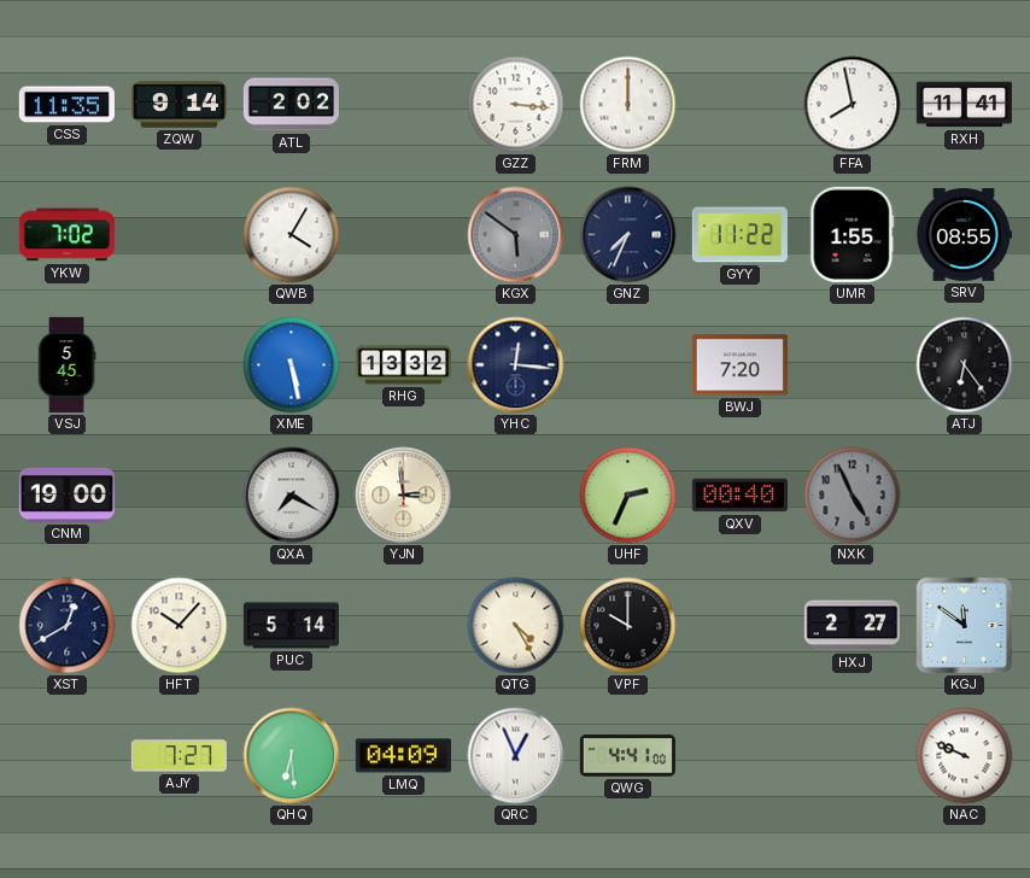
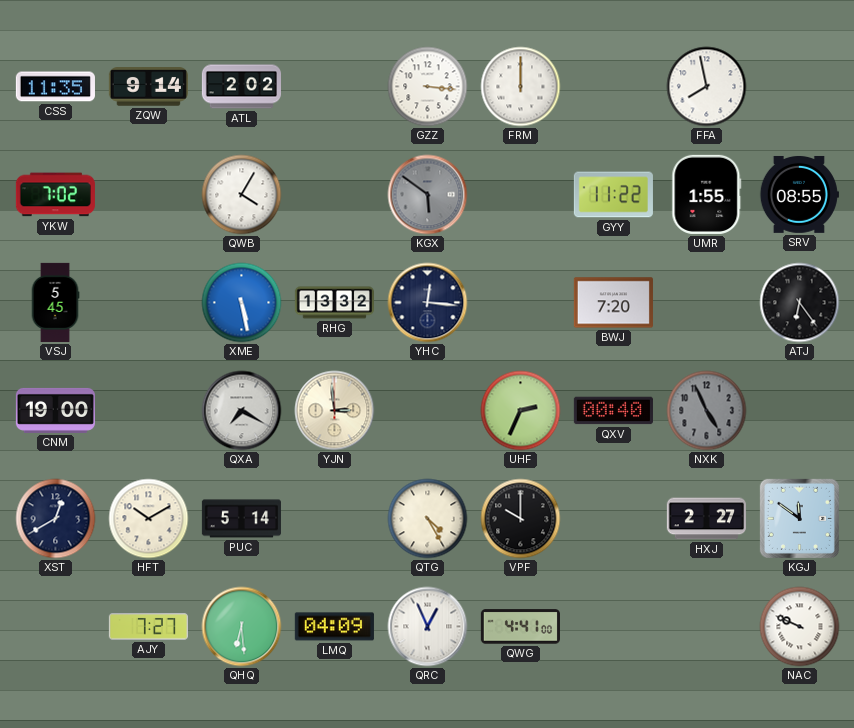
RXH: 11:41 -> none
GNZ: 7:34 -> none
HFT: 10:07 -> 10:10
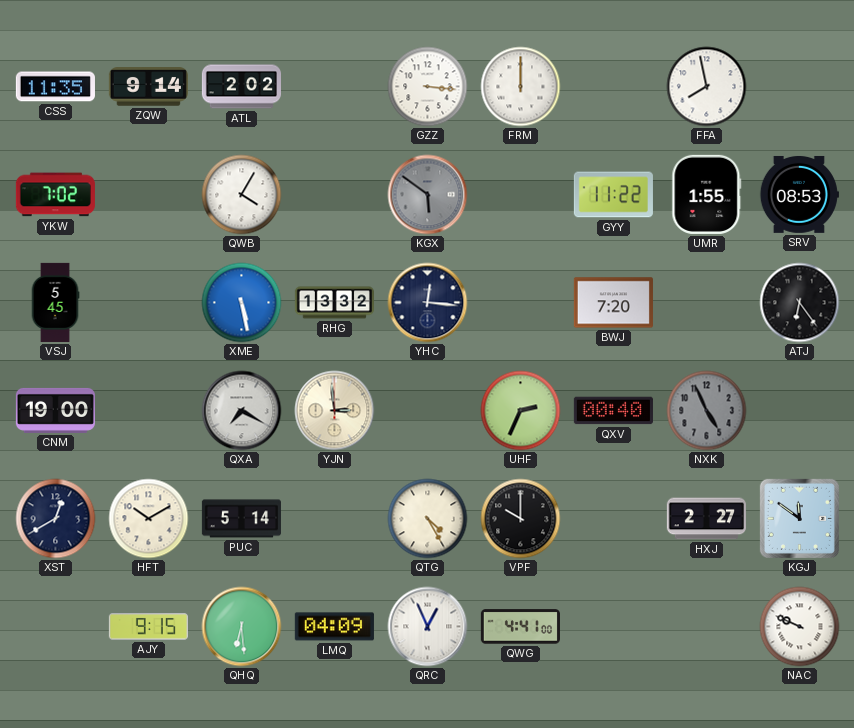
SRV: 08:55 -> 08:53
AJY: 7:27 -> 9:15
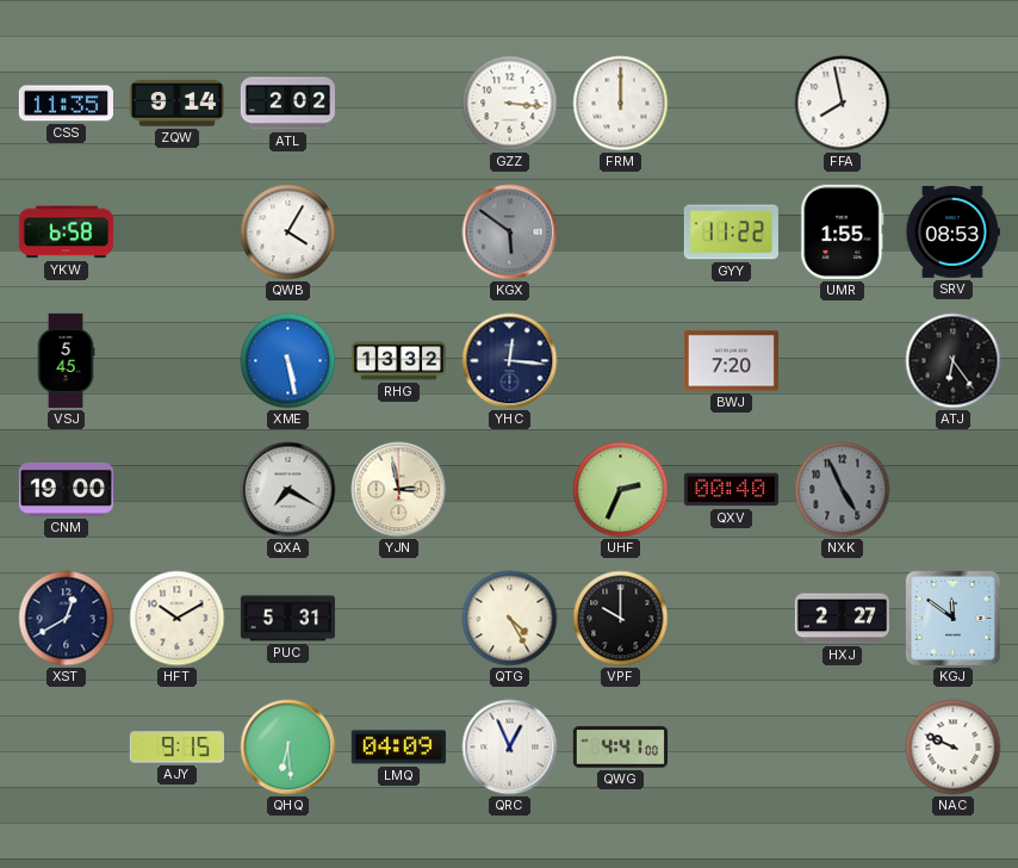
YKW: 7:02 -> 6:58
YJN: 2:59 -> 2:58
PUC: 5:14 -> 5:31
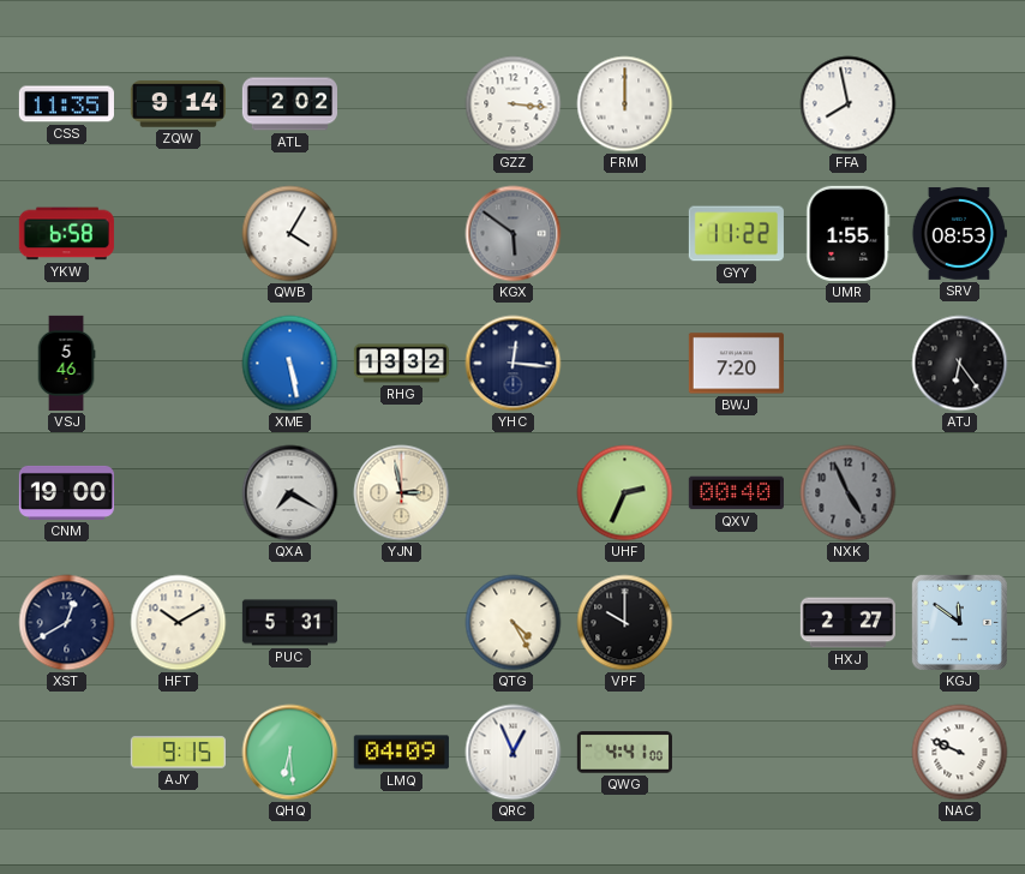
VSJ: 5:45 -> 5:46
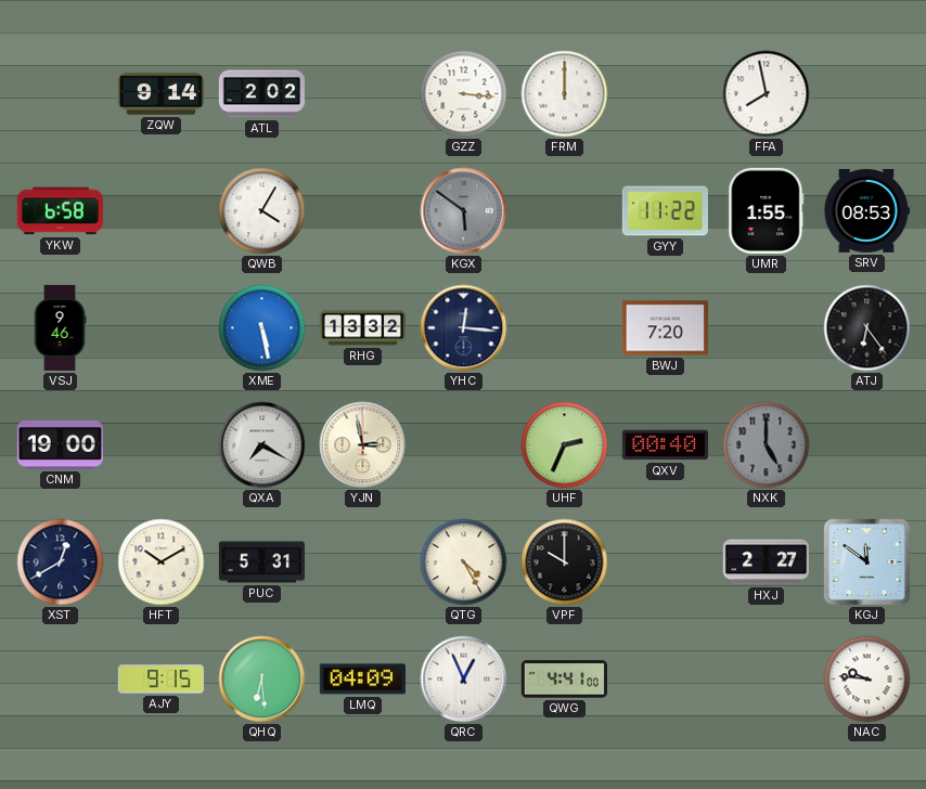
CSS: 11:35 -> none
VSJ: 5:46 -> 9:46
NXK: 4:56 -> 5:00
NAC: 9:49 -> 9:46
